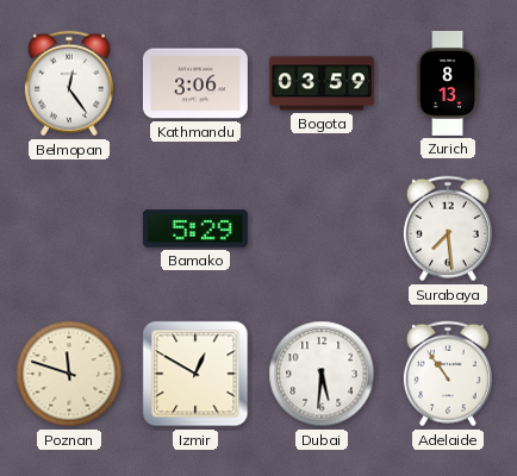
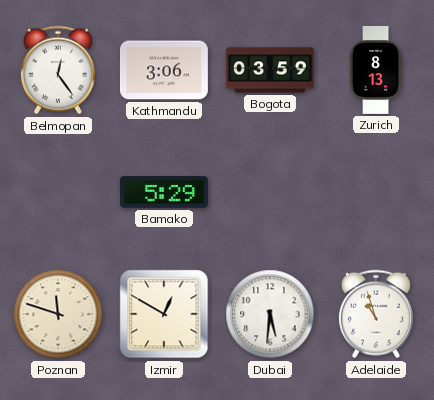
Surabaya: 7:29 -> none
Adelaide: 10:54 -> 10:57
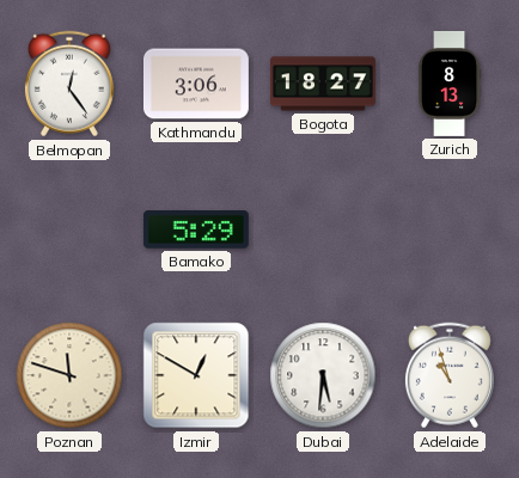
Bogota: 03:59 -> 18:27
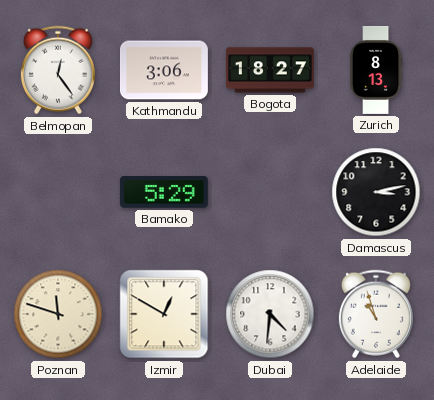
Damascus: none -> 3:13
Dubai: 5:31 -> 4:31
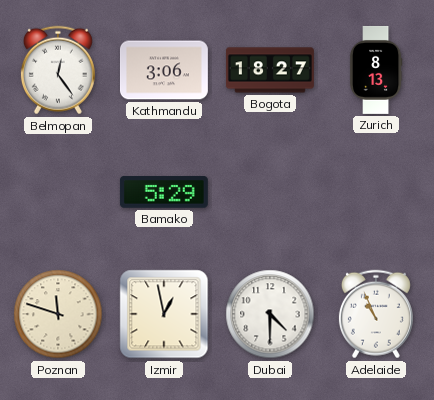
Damascus: 3:13 -> none
Izmir: 12:50 -> 12:58
Dubai: 4:31 -> 4:30
Adelaide: 10:57 -> 10:56
